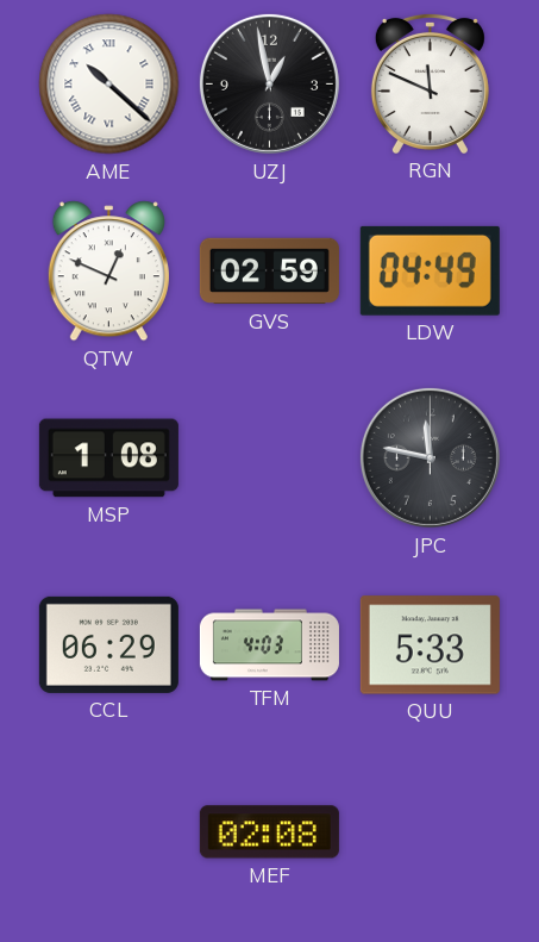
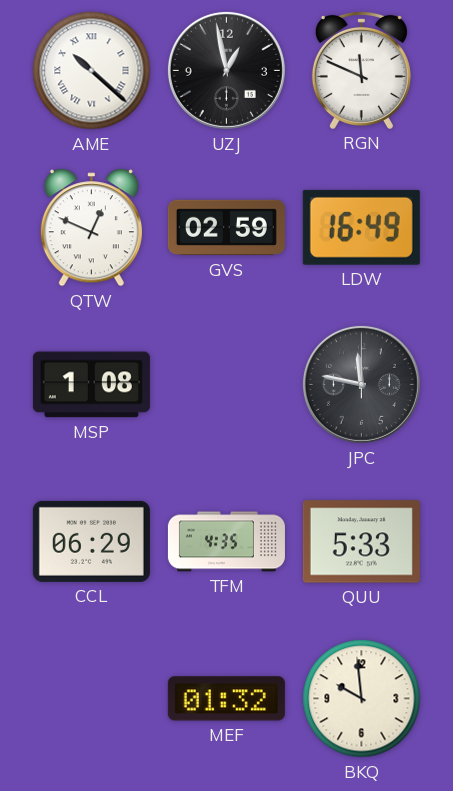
LDW: 04:49 -> 16:49
TFM: 4:03 -> 4:35
MEF: 02:08 -> 01:32
BKQ: none -> 9:59
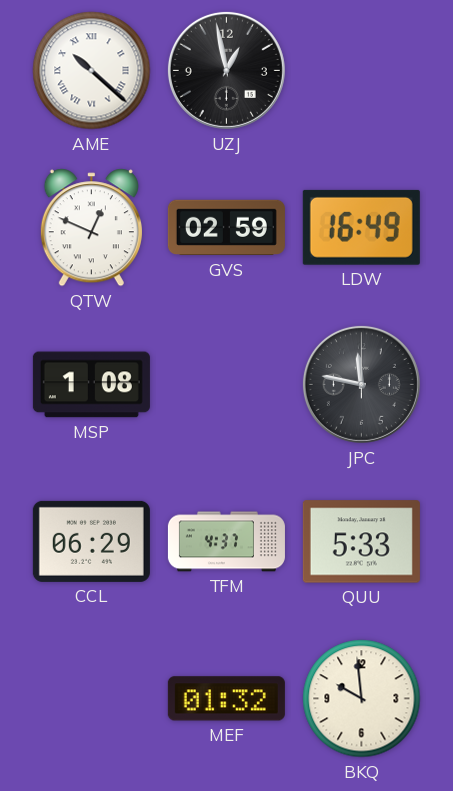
RGN: 11:49 -> none
TFM: 4:35 -> 4:37
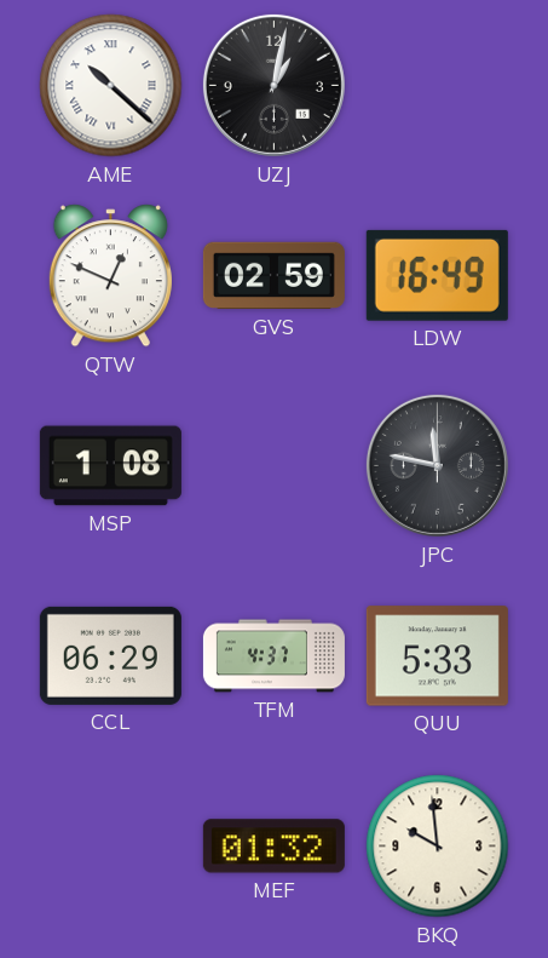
UZJ: 12:58 -> 1:02
